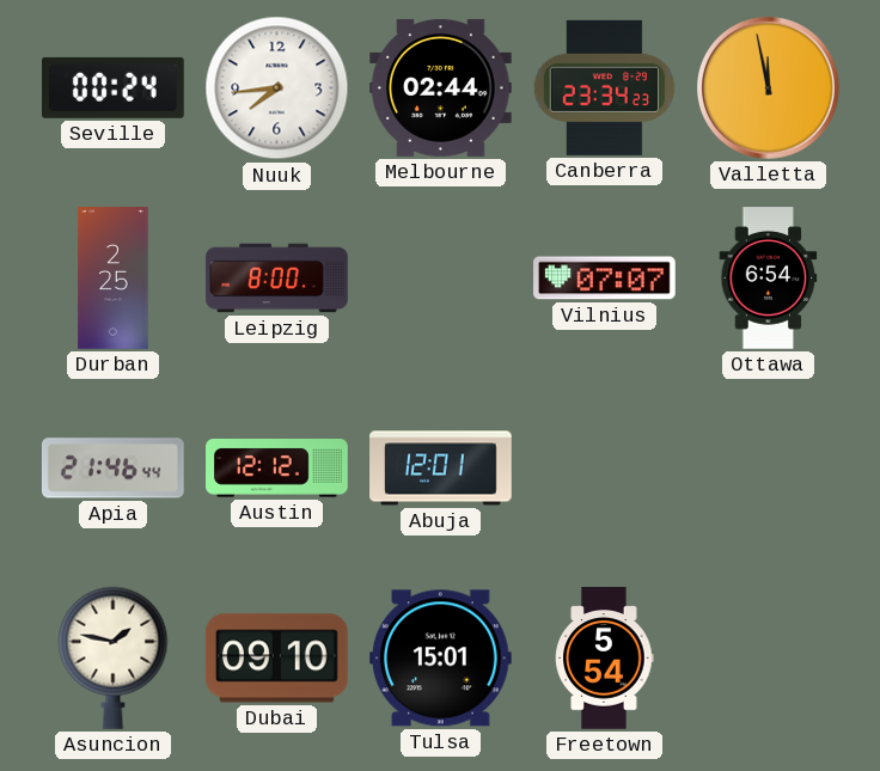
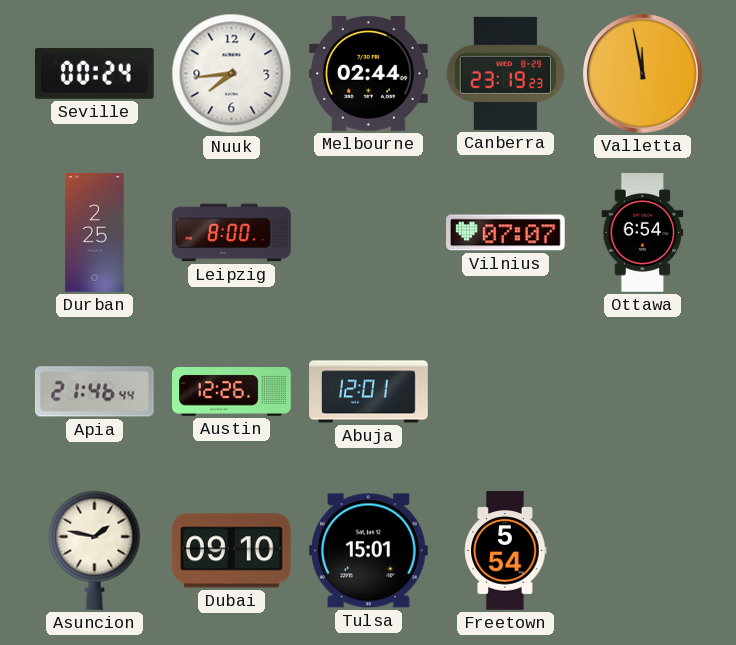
Canberra: 23:34 -> 23:19
Austin: 12:12 -> 12:26
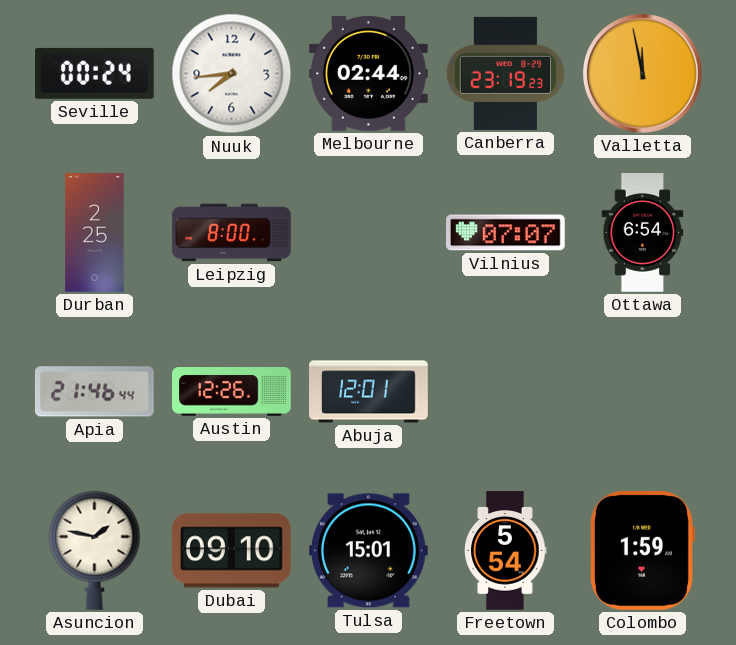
Colombo: none -> 1:59
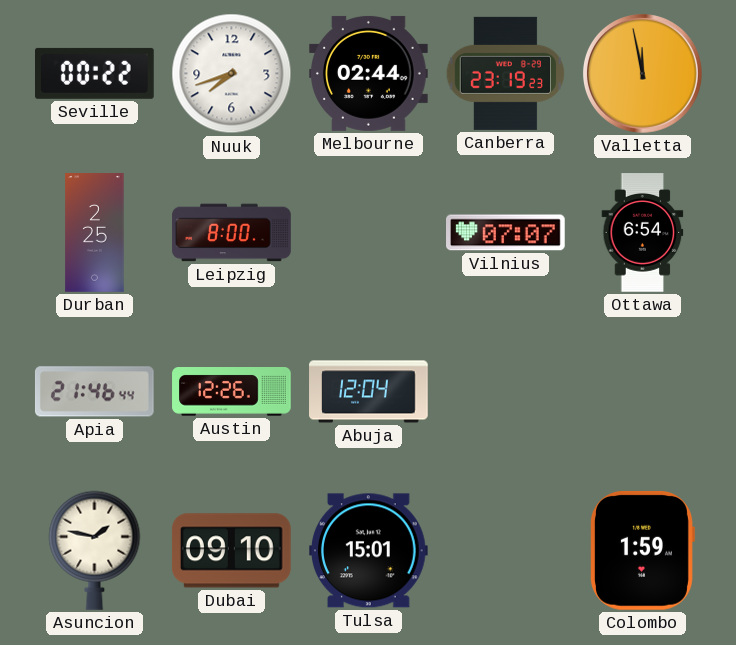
Seville: 00:24 -> 00:22
Nuuk: 7:44 -> 7:42
Abuja: 12:01 -> 12:04
Freetown: 5:54 -> none
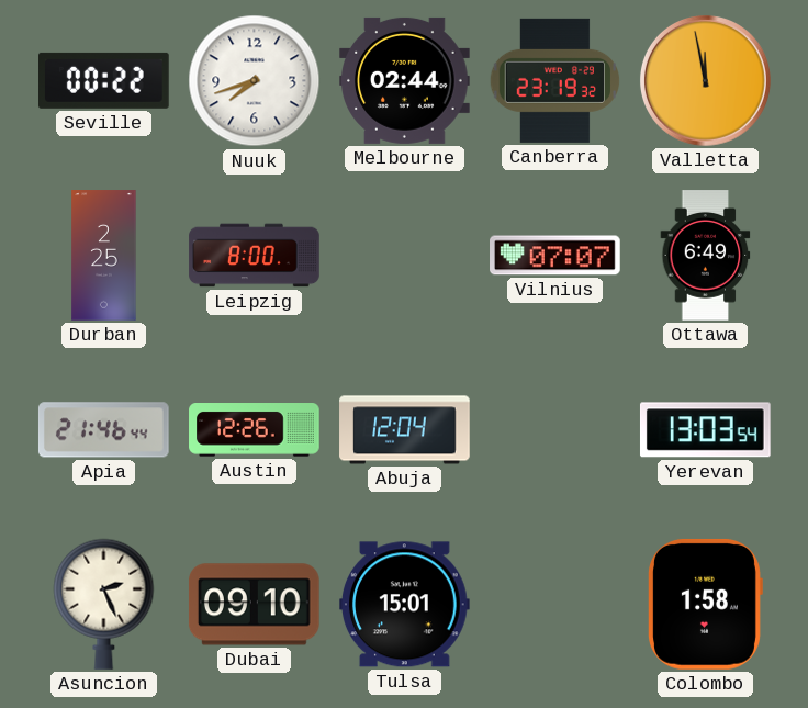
Canberra: 23:19:23 -> 23:19:32
Ottawa: 6:54 -> 6:49
Yerevan: none -> 13:03
Asuncion: 1:47 -> 2:26
Colombo: 1:59 -> 1:58
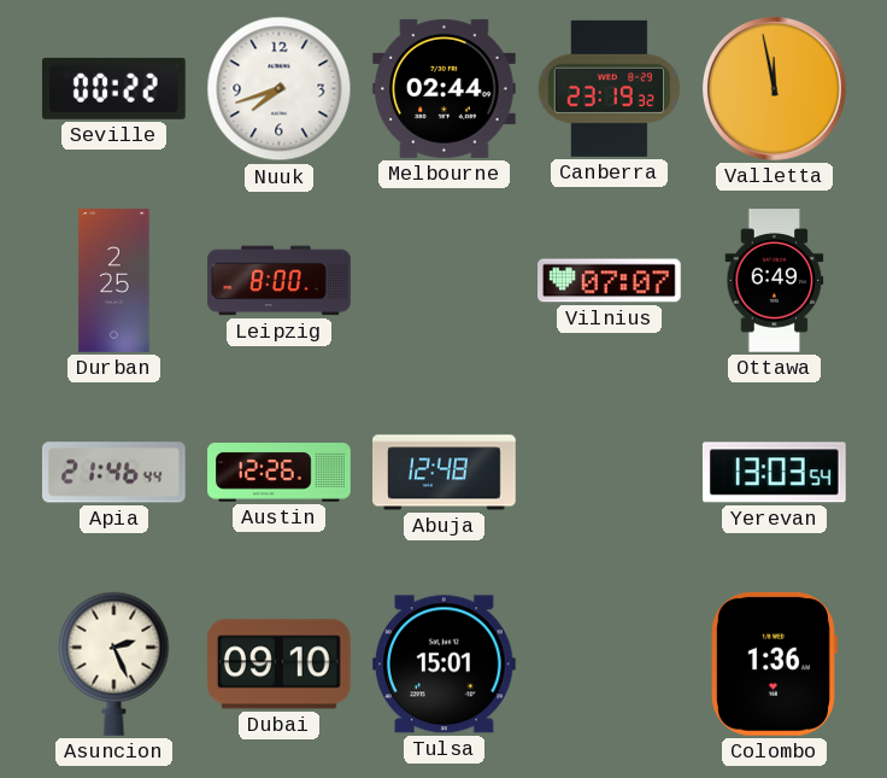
Abuja: 12:04 -> 12:48
Colombo: 1:58 -> 1:36
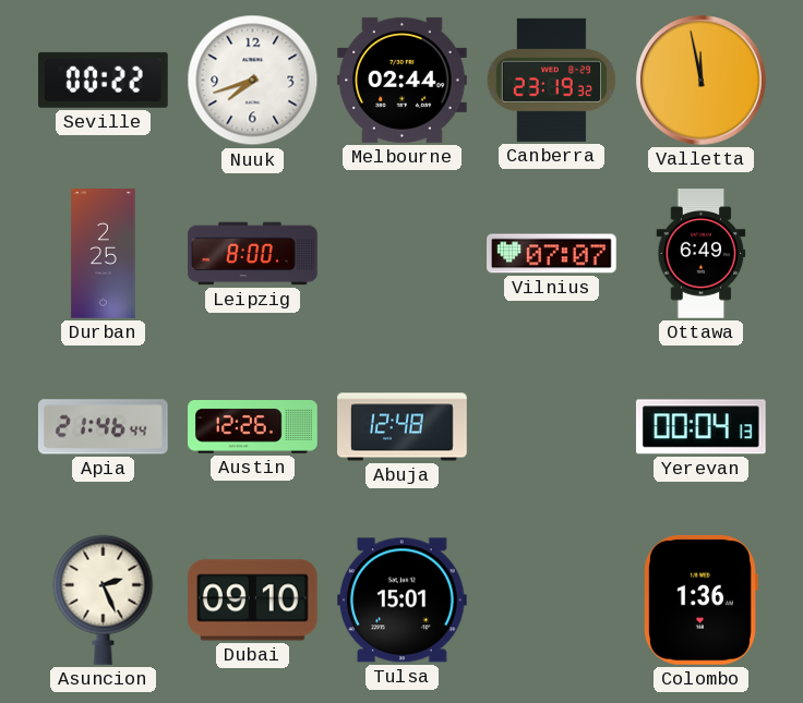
Yerevan: 13:03 -> 00:04
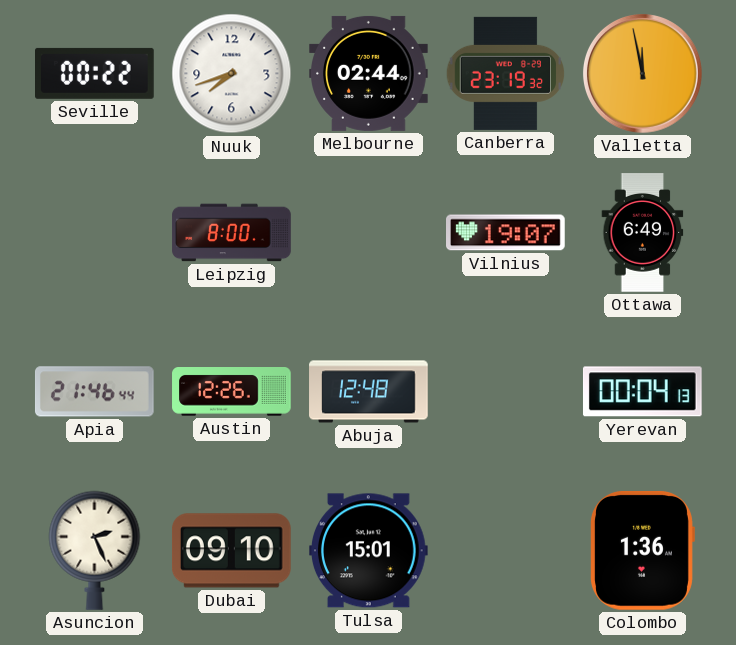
Durban: 2:25 -> none
Vilnius: 07:07 -> 19:07
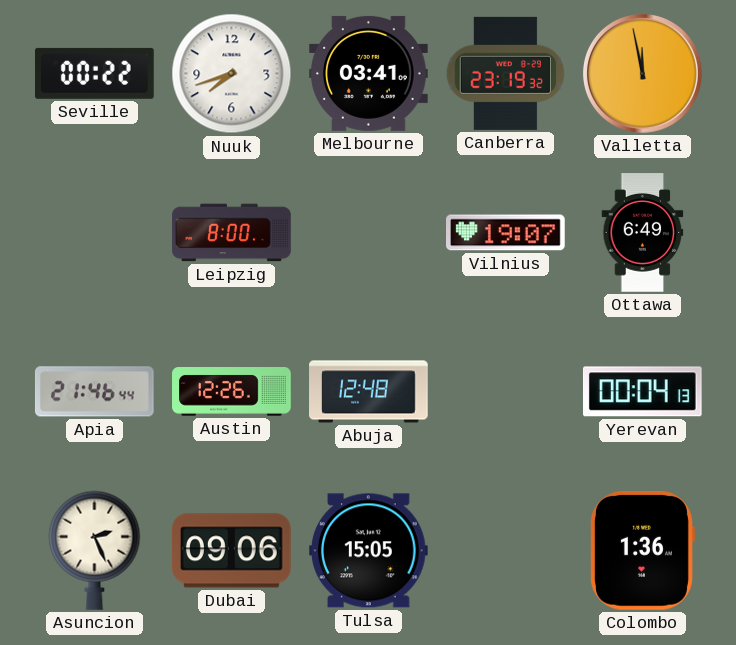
Melbourne: 02:44 -> 03:41
Dubai: 09:10 -> 09:06
Tulsa: 15:01 -> 15:05
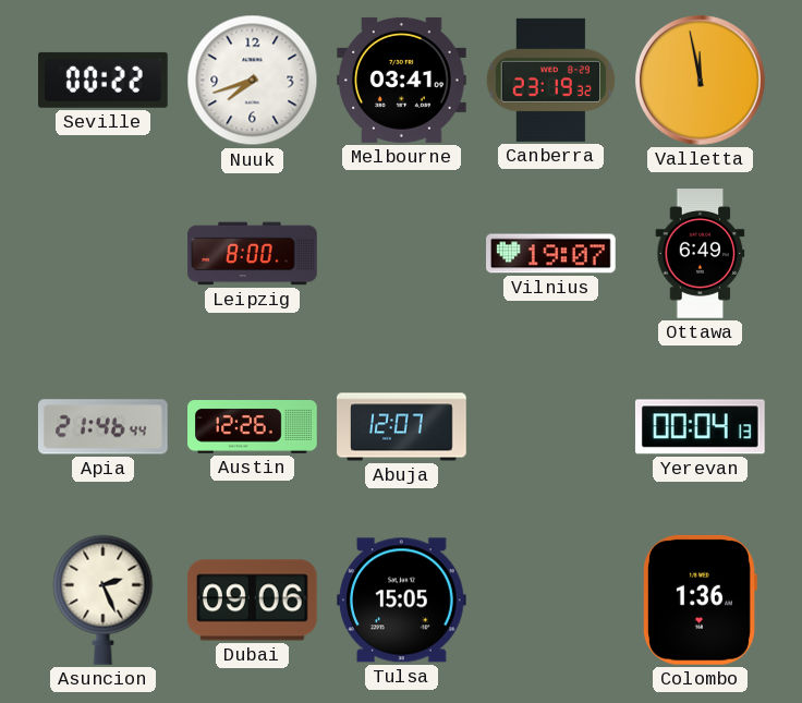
Abuja: 12:48 -> 12:07
